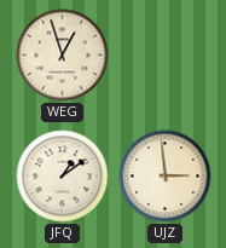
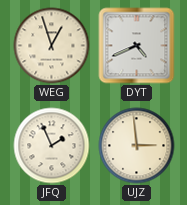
DYT: none -> 4:41
JFQ: 1:09 -> 1:56
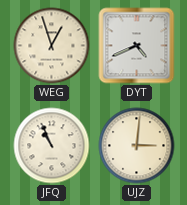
JFQ: 1:56 -> 10:56
UJZ: 2:59 -> 3:01
